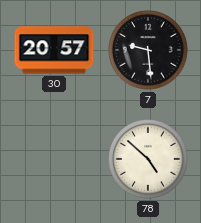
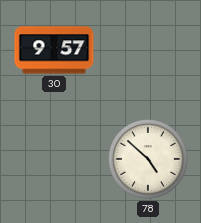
30: 20:57 -> 9:57
7: 9:29 -> none
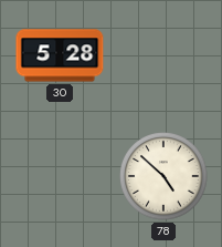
30: 9:57 -> 5:28
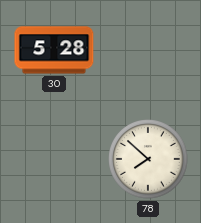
78: 4:52 -> 7:52
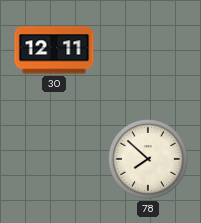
30: 5:28 -> 12:11
